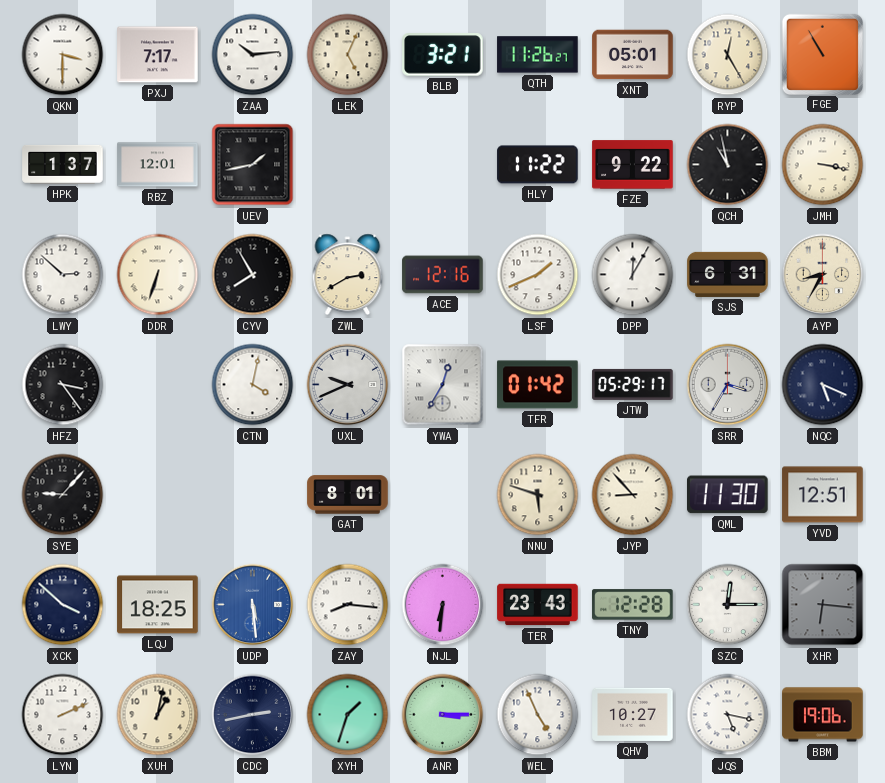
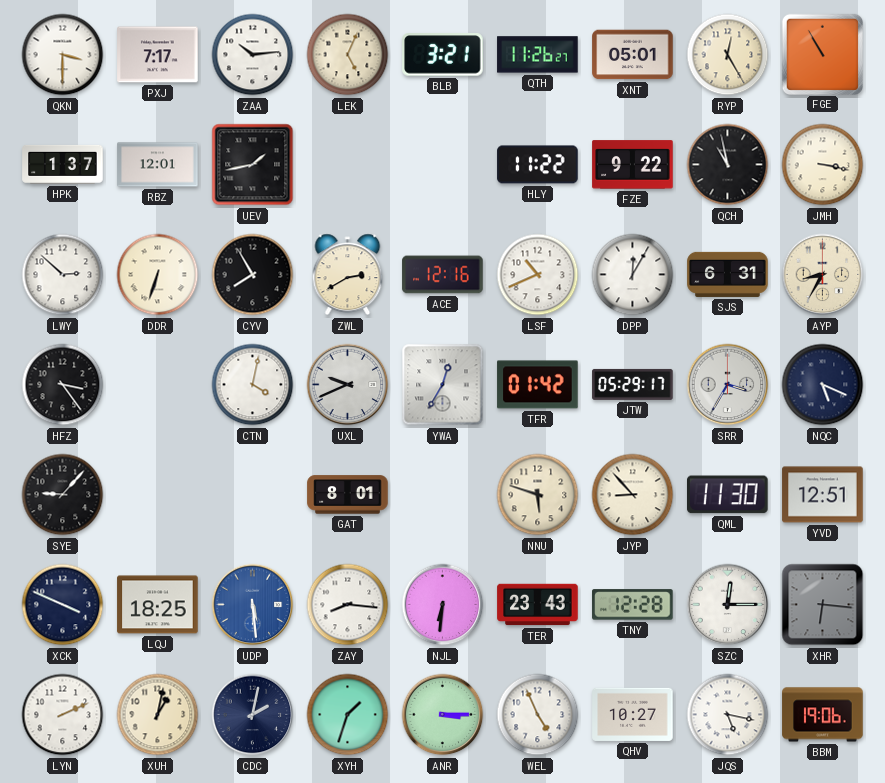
LSF: 1:41 -> 10:41
XCK: 3:52 -> 3:49
CDC: 2:43 -> 2:02
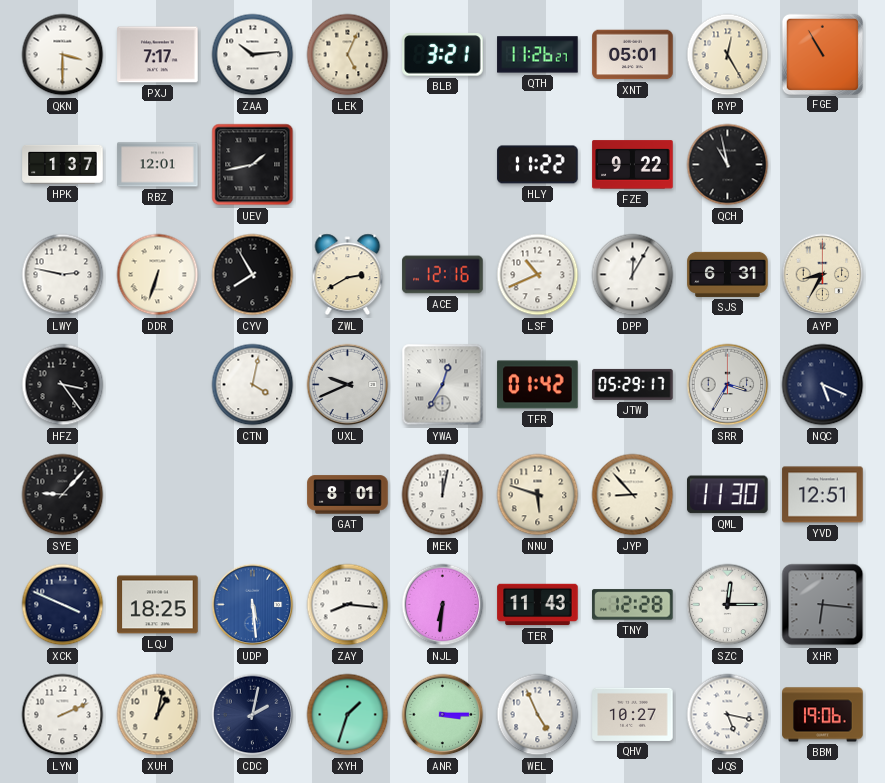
JMH: 3:17 -> none
LWY: 2:52 -> 2:47
MEK: none -> 12:02
TER: 23:43 -> 11:43
